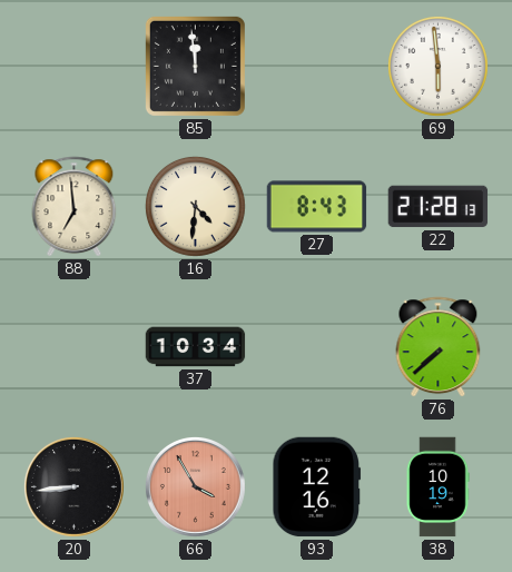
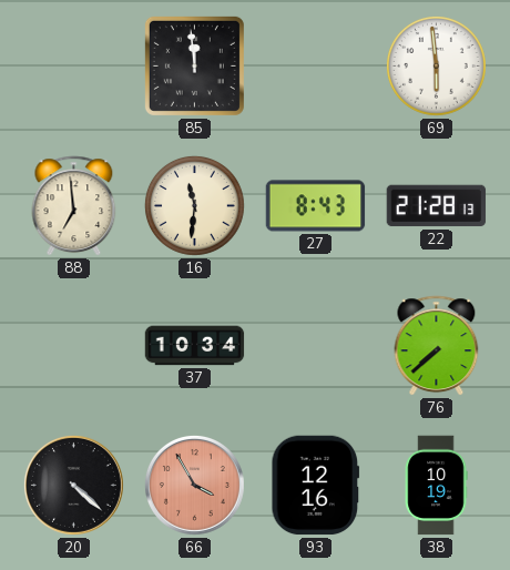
16: 4:31 -> 11:31
20: 8:44 -> 4:22
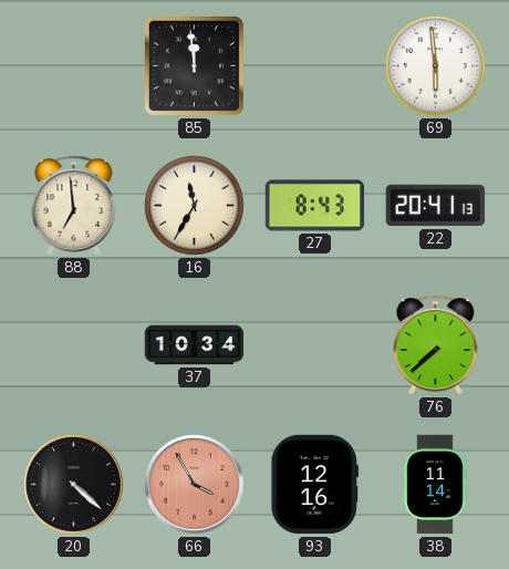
16: 11:31 -> 11:35
22: 21:28 -> 20:41
38: 10:19 -> 11:14
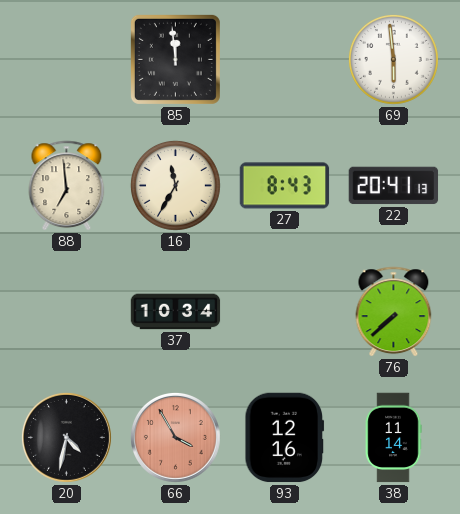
20: 4:22 -> 4:32
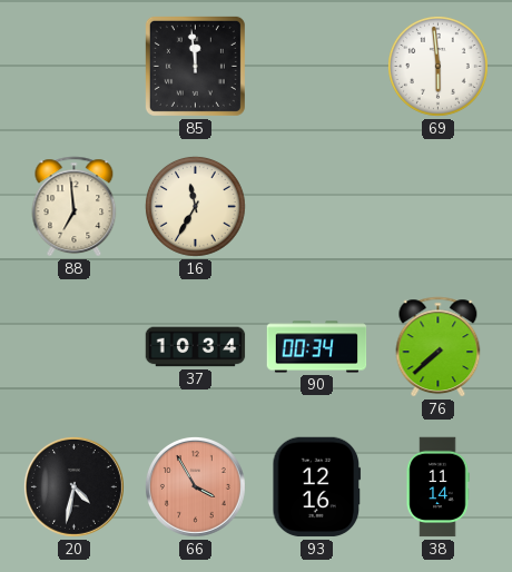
27: 8:43 -> none
22: 20:41 -> none
90: none -> 00:34
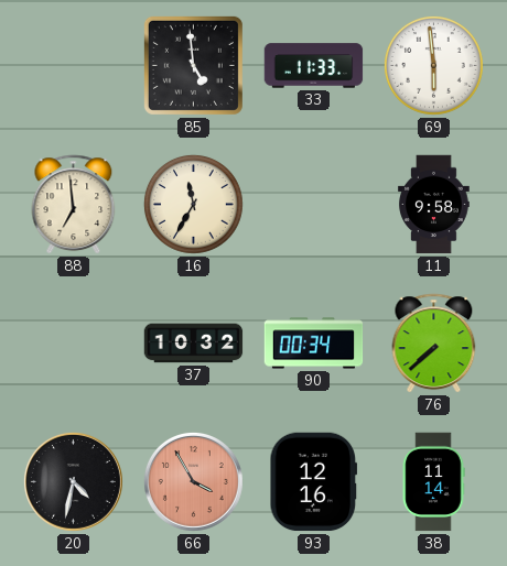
85: 11:59 -> 4:59
33: none -> 11:33
11: none -> 9:58
37: 10:34 -> 10:32
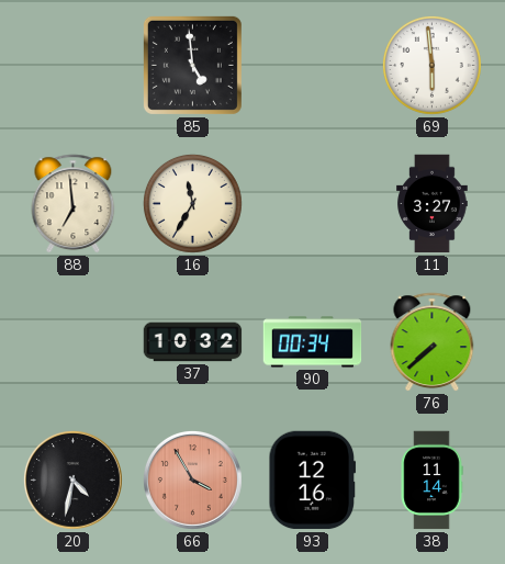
33: 11:33 -> none
11: 9:58 -> 3:27
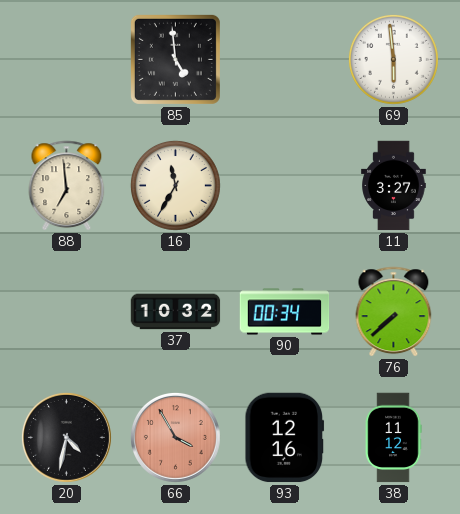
38: 11:14 -> 11:12
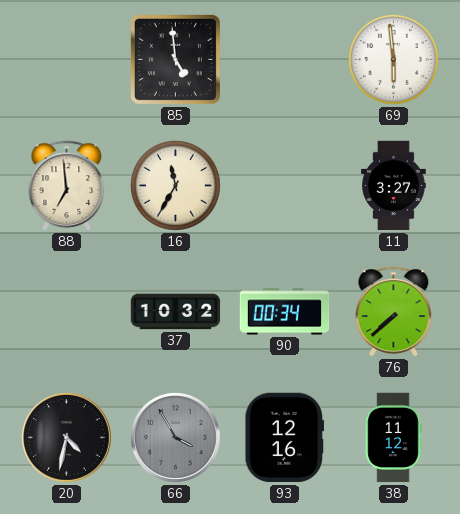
66 dial: salmon -> grey
